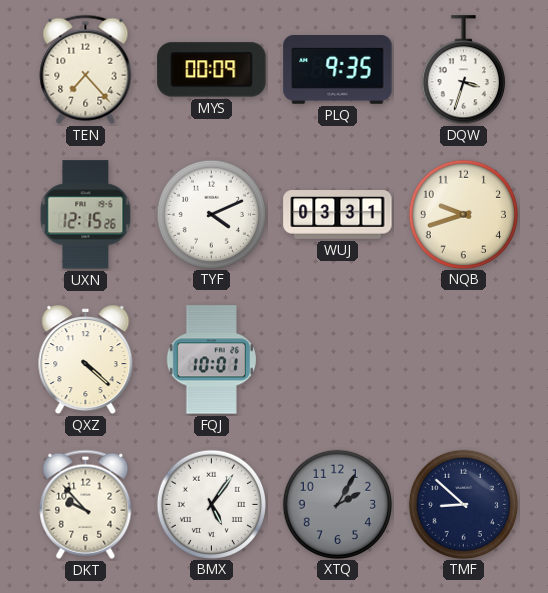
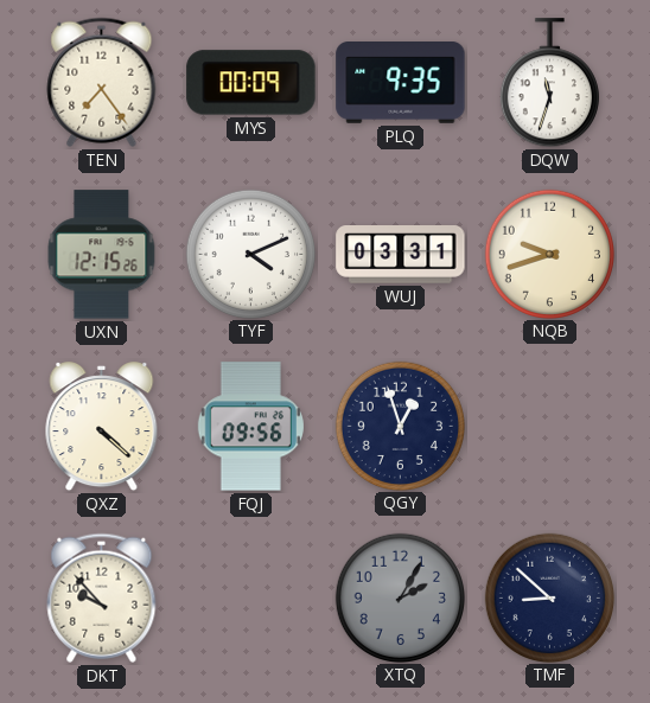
TEN: 7:23 -> 7:24
DQW: 3:33 -> 11:33
FQJ: 10:01 -> 09:56
QGY: none -> 12:57
BMX: 5:06 -> none
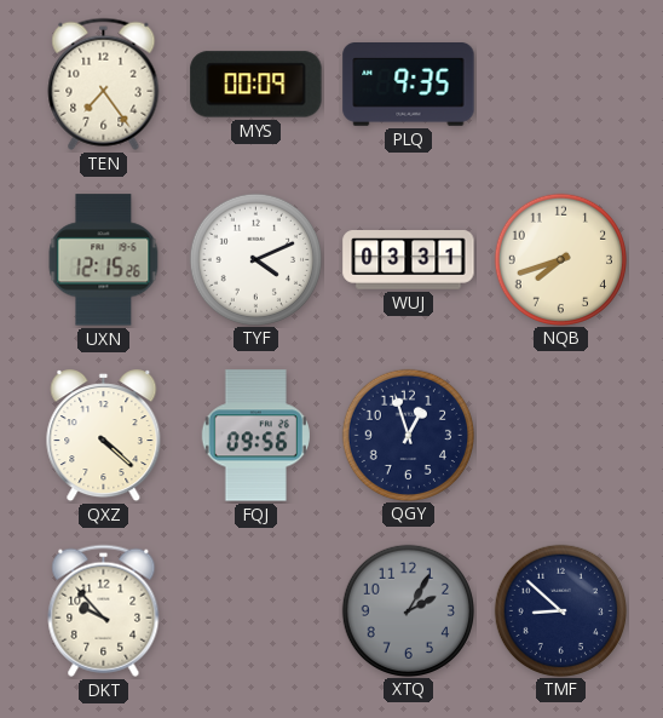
DQW: 11:33 -> none
NQB: 9:42 -> 7:42
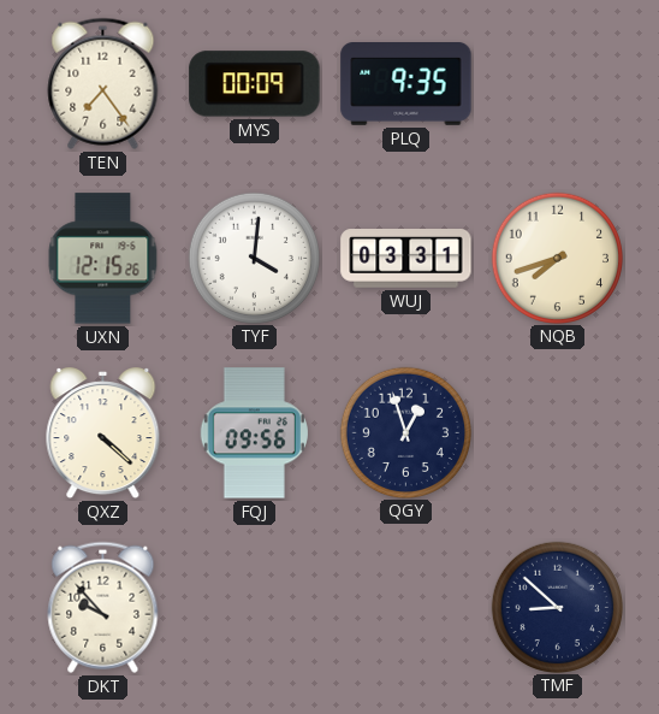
TYF: 4:11 -> 4:01
XTQ: 2:05 -> none
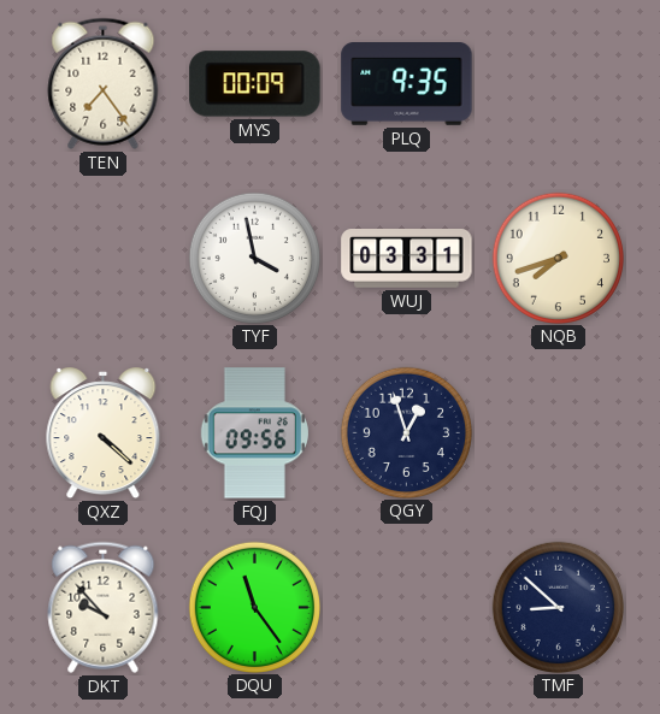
UXN: 12:15 -> none
TYF: 4:01 -> 3:58
DQU: none -> 11:24
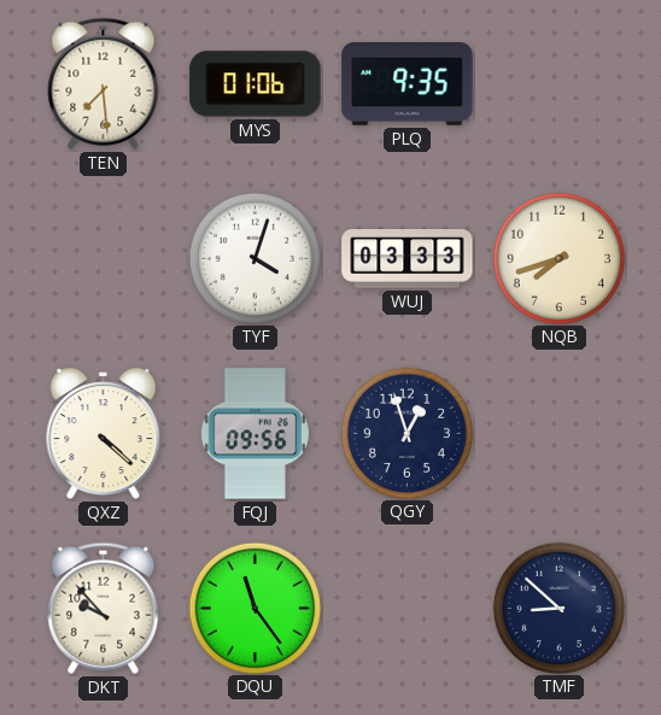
TEN: 7:24 -> 7:29
MYS: 00:09 -> 01:06
TYF: 3:58 -> 4:03
WUJ: 03:31 -> 03:33
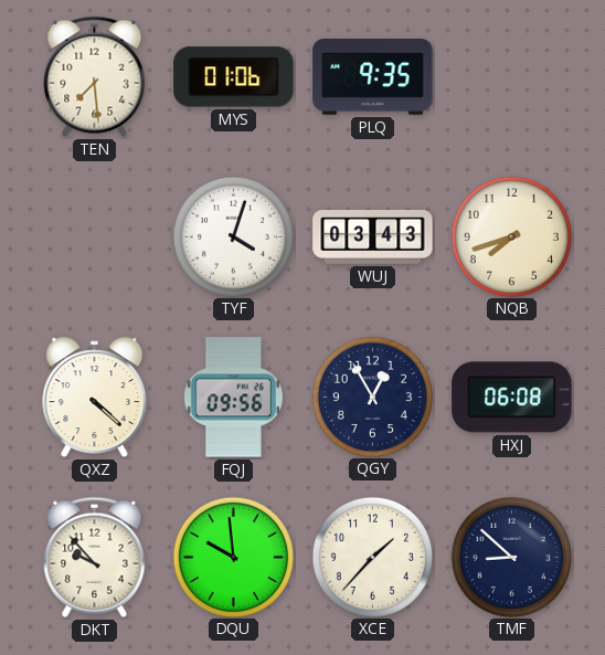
WUJ: 03:33 -> 03:43
QGY: 12:57 -> 12:55
HXJ: none -> 06:08
DQU: 11:24 -> 9:59
XCE: none -> 1:37
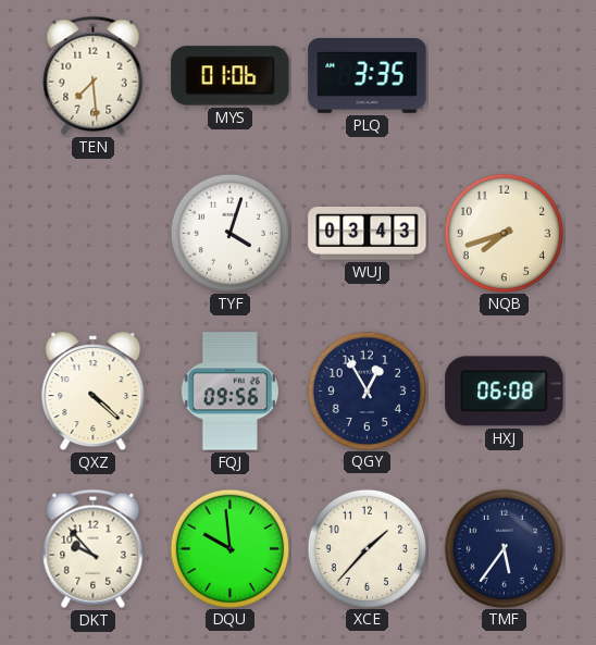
PLQ: 9:35 -> 3:35
TMF: 8:52 -> 5:36
